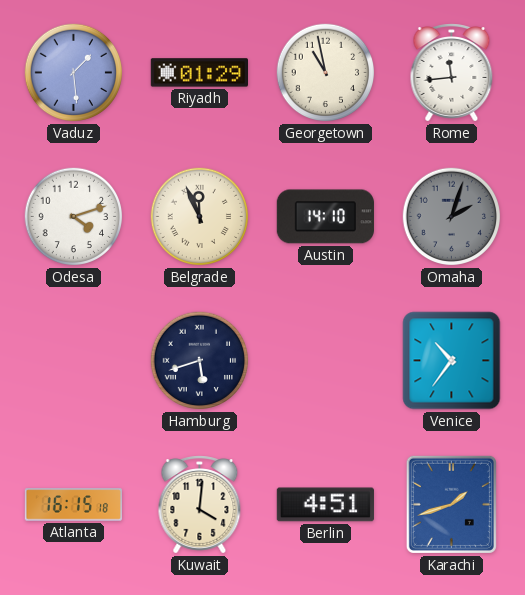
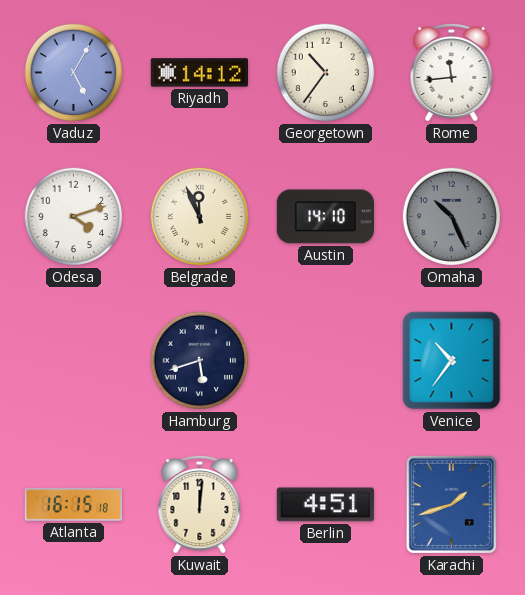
Vaduz: 1:29 -> 5:05
Riyadh: 01:29 -> 14:12
Georgetown: 10:58 -> 10:36
Omaha: 2:03 -> 10:26
Kuwait: 4:01 -> 12:01
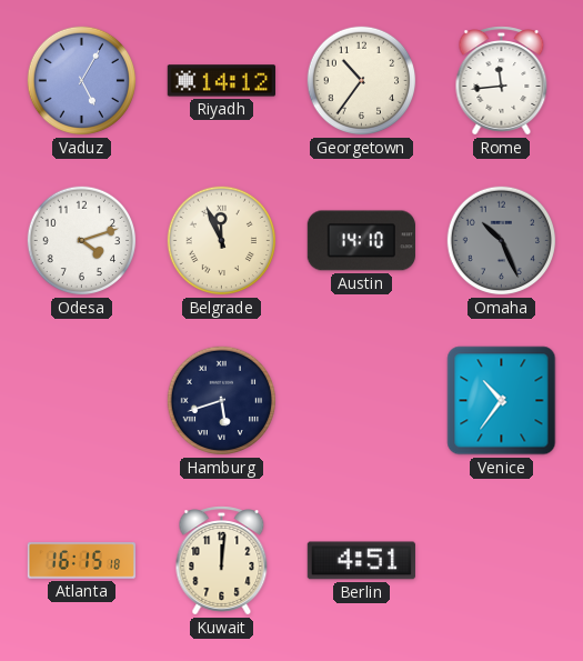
Karachi: 1:42 -> none
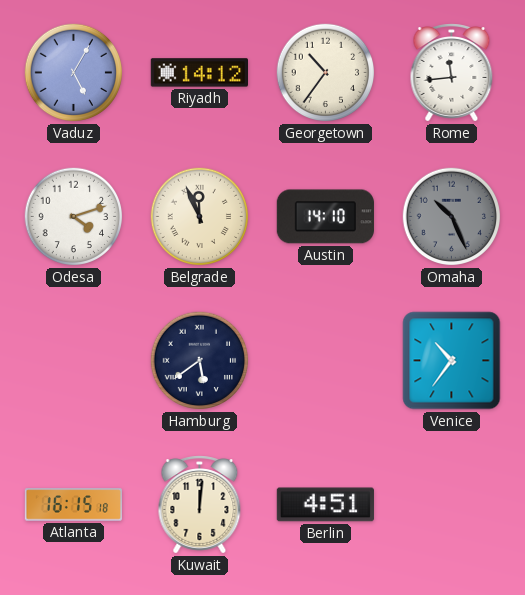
Hamburg: 5:42 -> 5:39
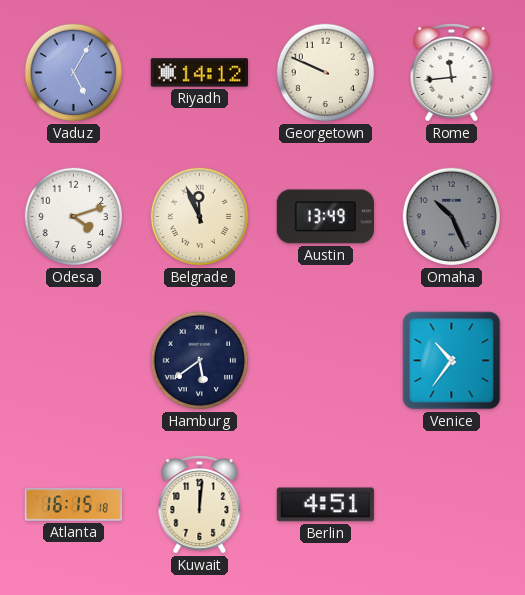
Georgetown: 10:36 -> 9:49
Austin: 14:10 -> 13:49
